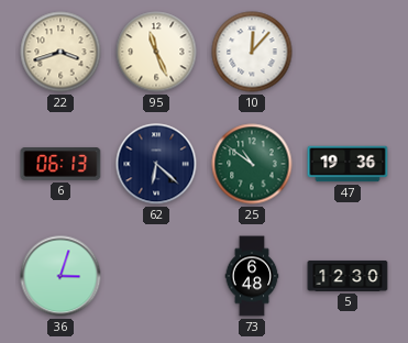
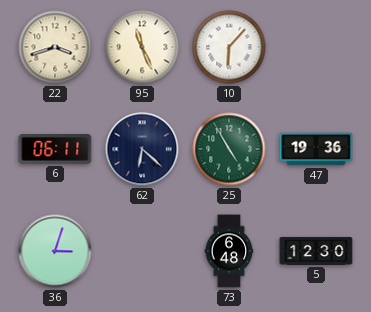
10: 12:07 -> 6:07
6: 06:13 -> 06:11
25: 10:51 -> 4:55
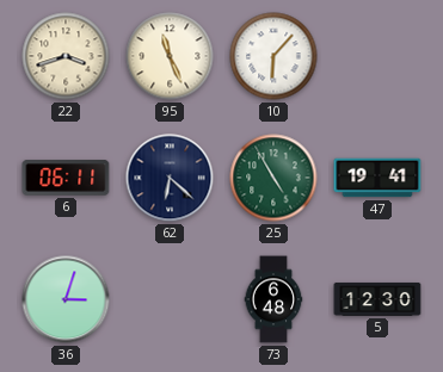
47: 19:36 -> 19:41
